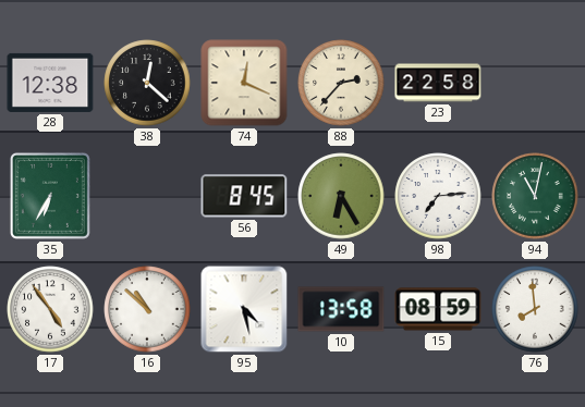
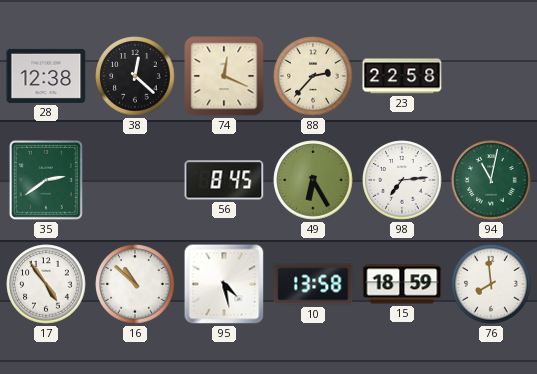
35: 6:35 -> 2:39
15: 08:59 -> 18:59
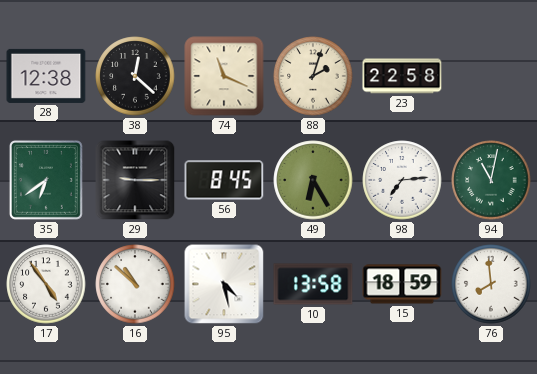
74: 12:19 -> 11:19
88: 2:37 -> 2:03
35: 2:39 -> 6:39
29: none -> 9:15
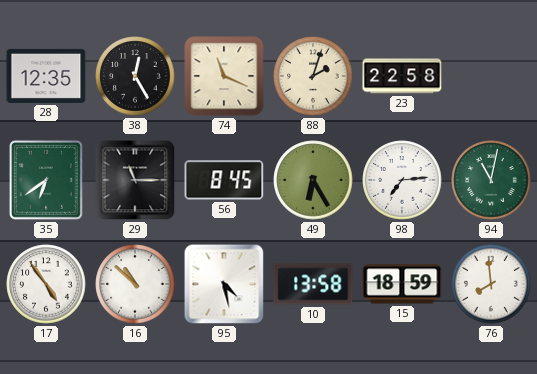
28: 12:38 -> 12:35
38: 12:22 -> 12:25
29: 9:15 -> 11:15
